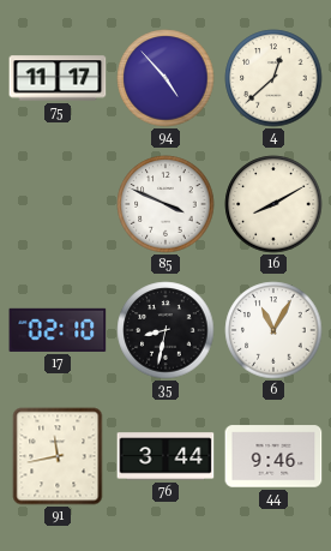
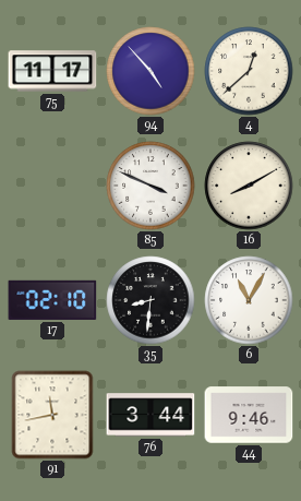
35: 8:32 -> 8:31
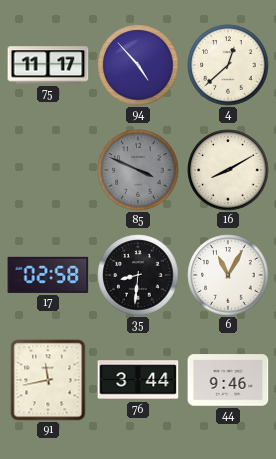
85 dial: white -> grey
17: 02:10 -> 02:58
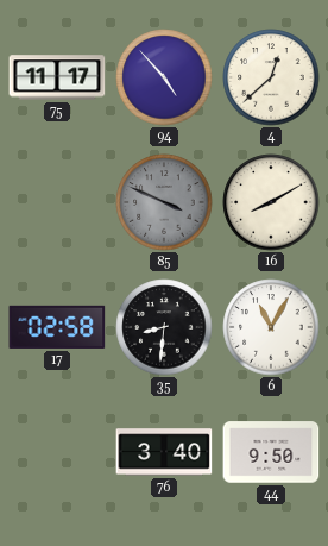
91: 11:43 -> none
76: 3:44 -> 3:40
44: 9:46 -> 9:50
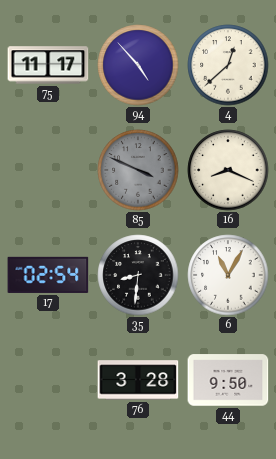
16: 8:10 -> 8:19
17: 02:58 -> 02:54
76: 3:40 -> 3:28
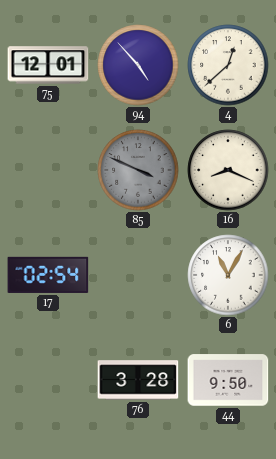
75: 11:17 -> 12:01
35: 8:31 -> none
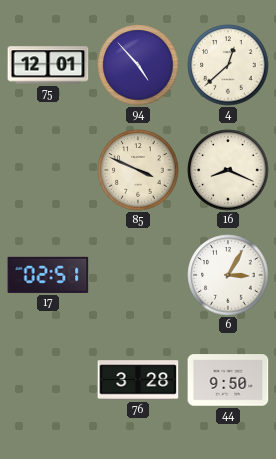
85 dial: grey -> cream
17: 02:54 -> 02:51
6: 11:05 -> 3:05
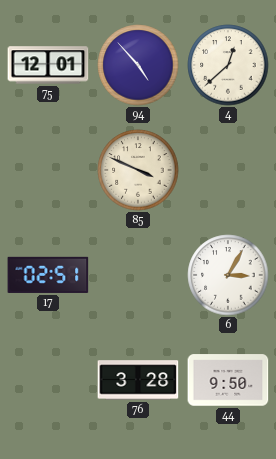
16: 8:19 -> none
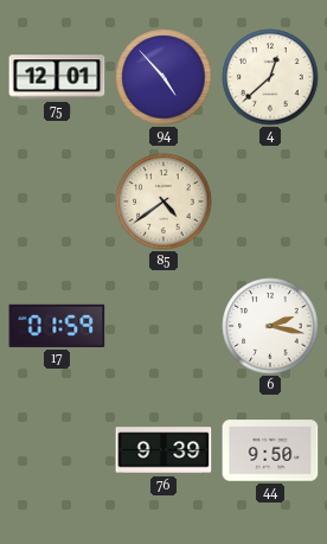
85: 3:49 -> 4:39
17: 02:51 -> 01:59
6: 3:05 -> 2:17
76: 3:28 -> 9:39
